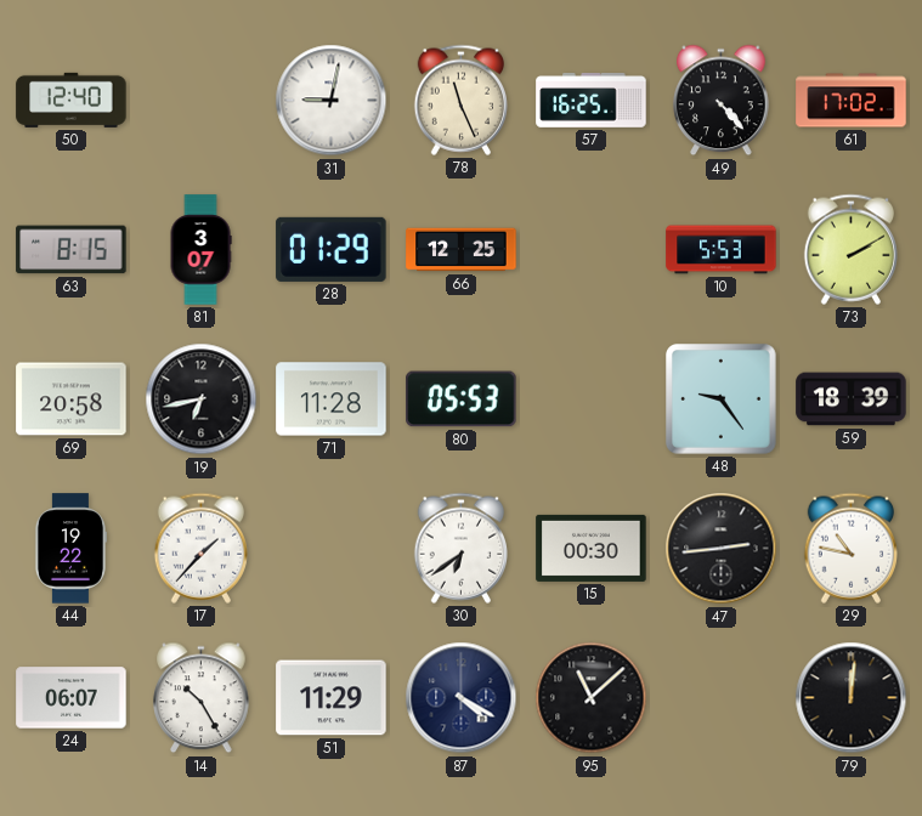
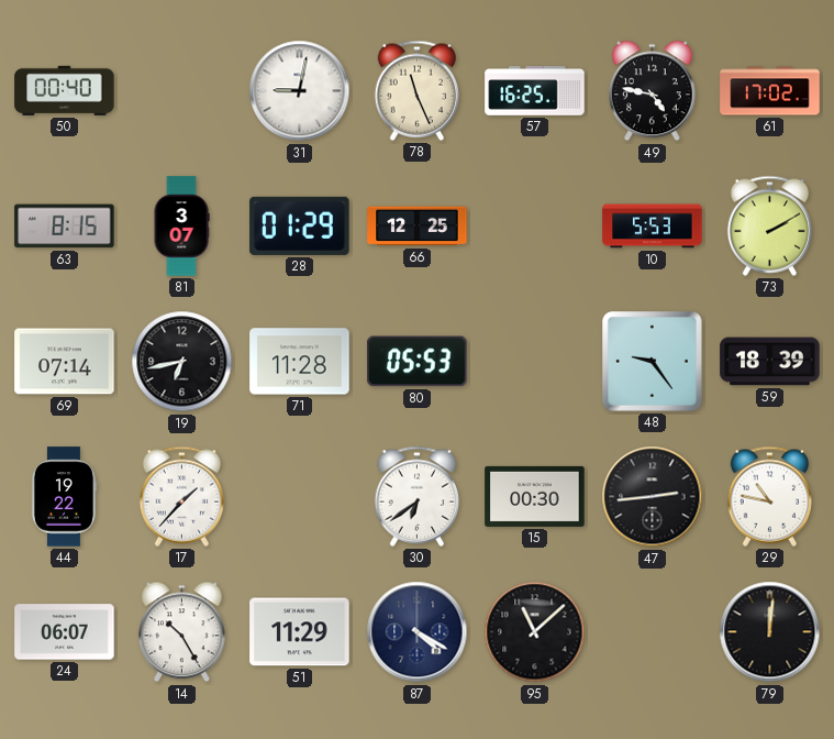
50: 12:40 -> 00:40
49: 4:23 -> 4:47
69: 20:58 -> 07:14
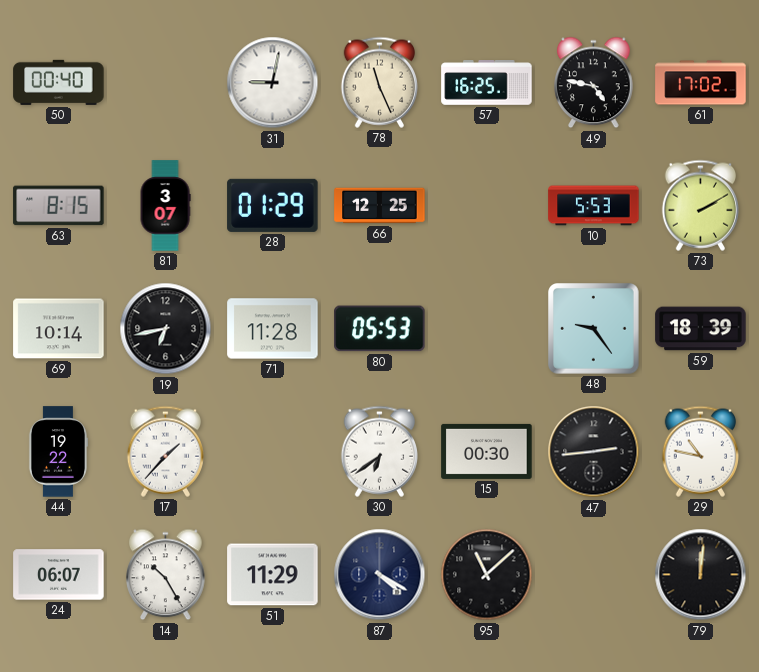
69: 07:14 -> 10:14
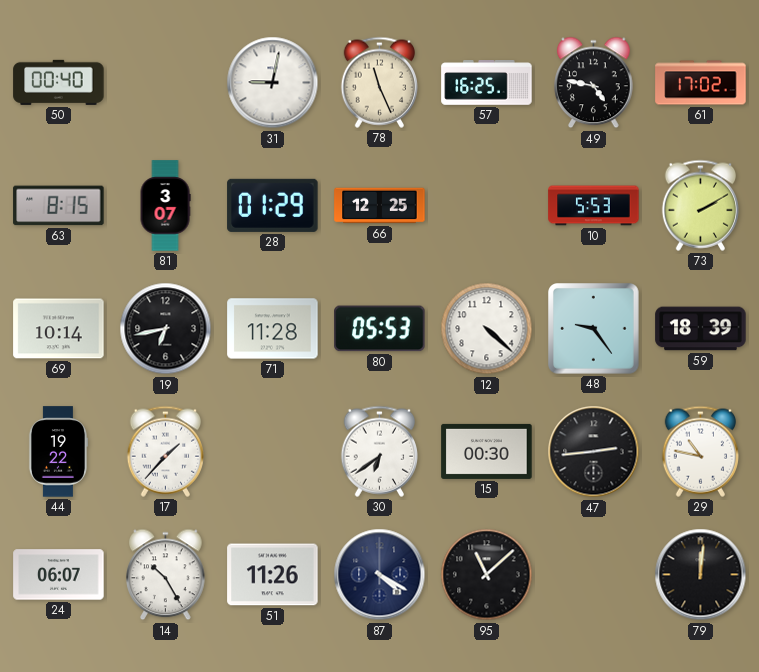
12: none -> 4:22
51: 11:29 -> 11:26
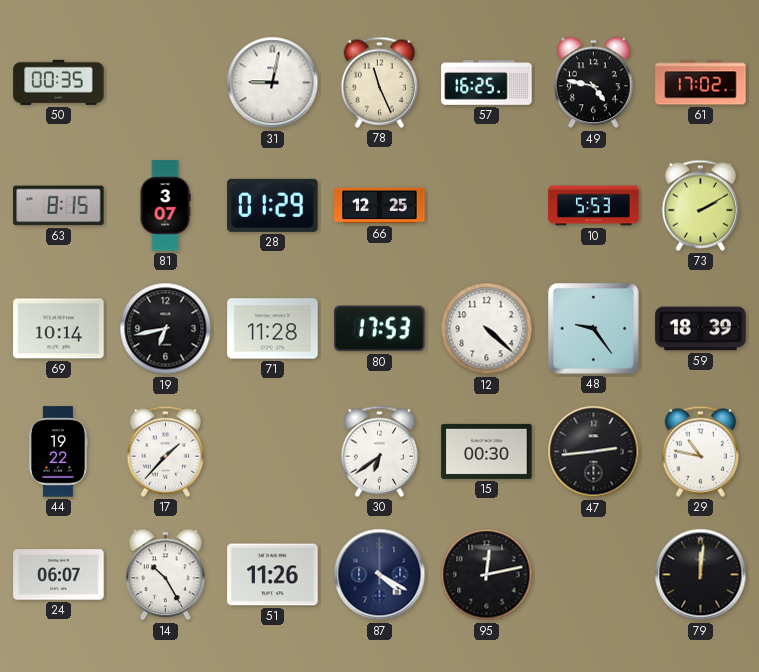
50: 00:40 -> 00:35
80: 05:53 -> 17:53
95: 11:08 -> 12:13
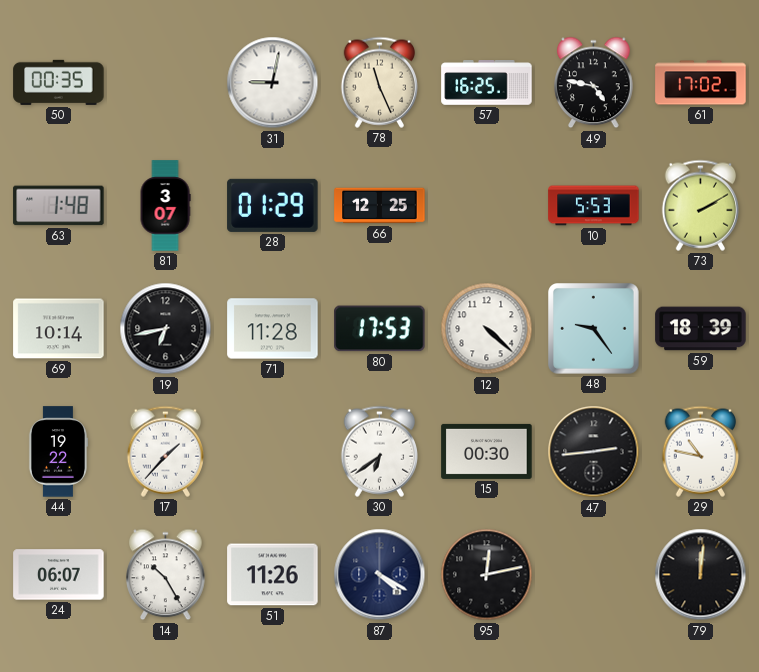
63: 8:15 -> 1:48
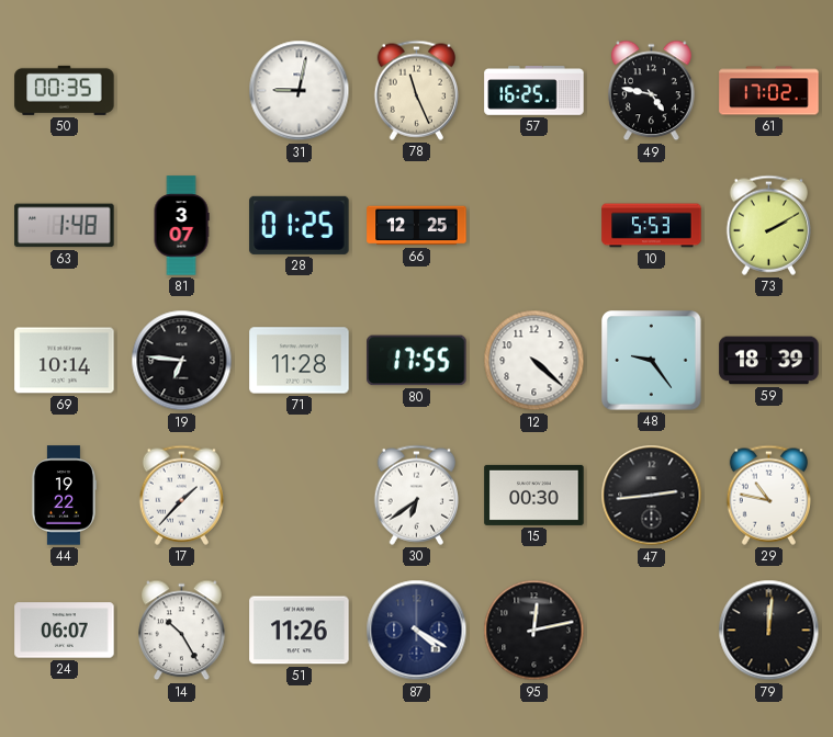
28: 01:29 -> 01:25
19: 6:43 -> 6:46
80: 17:53 -> 17:55
